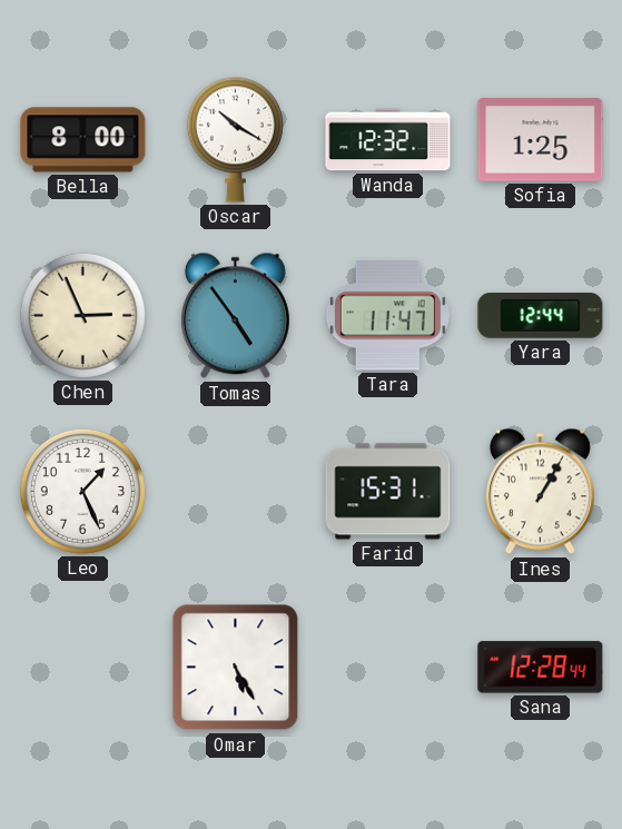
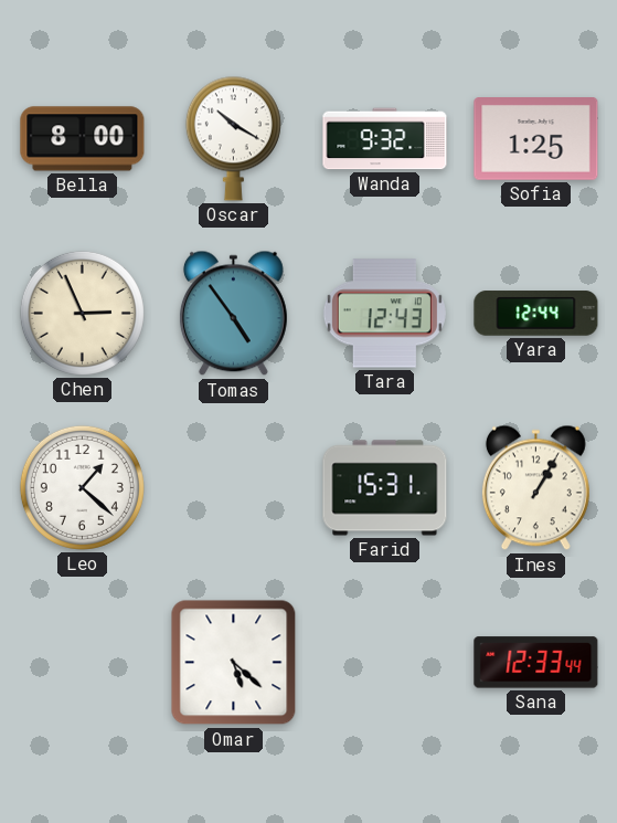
Wanda: 12:32 -> 9:32
Tara: 11:47 -> 12:43
Leo: 1:26 -> 1:22
Omar: 5:25 -> 5:22
Sana: 12:28 -> 12:33
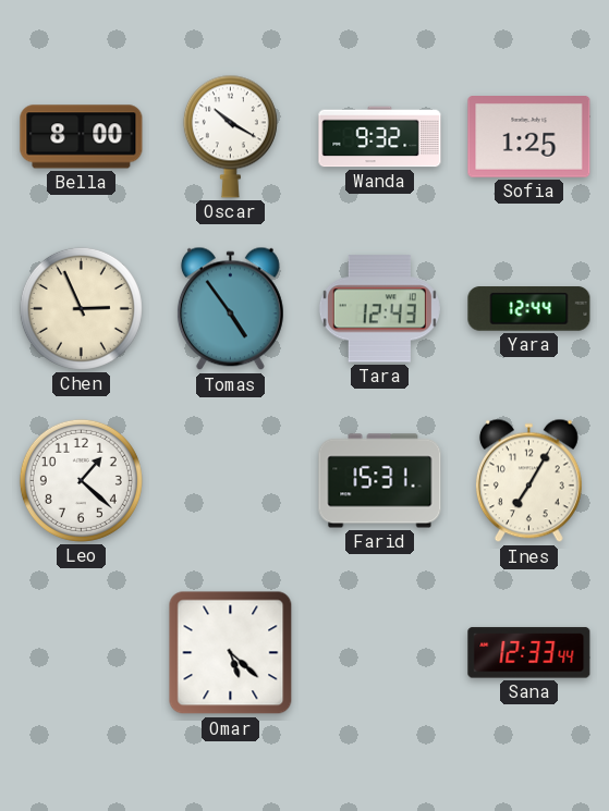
Ines: 1:05 -> 7:05
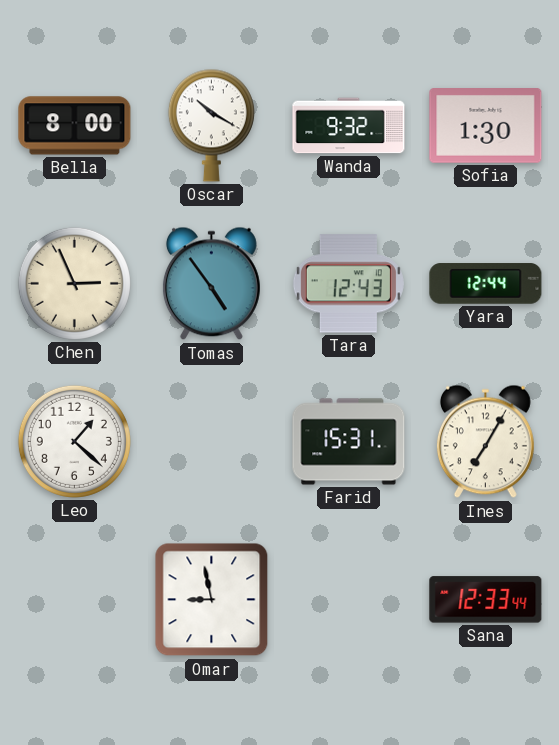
Sofia: 1:25 -> 1:30
Omar: 5:22 -> 8:58
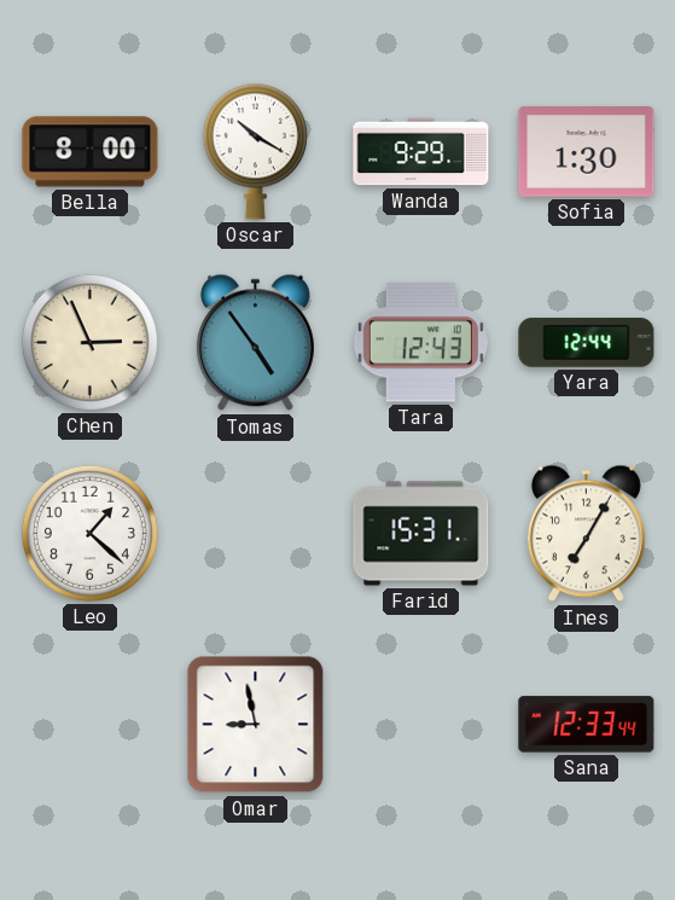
Wanda: 9:32 -> 9:29
